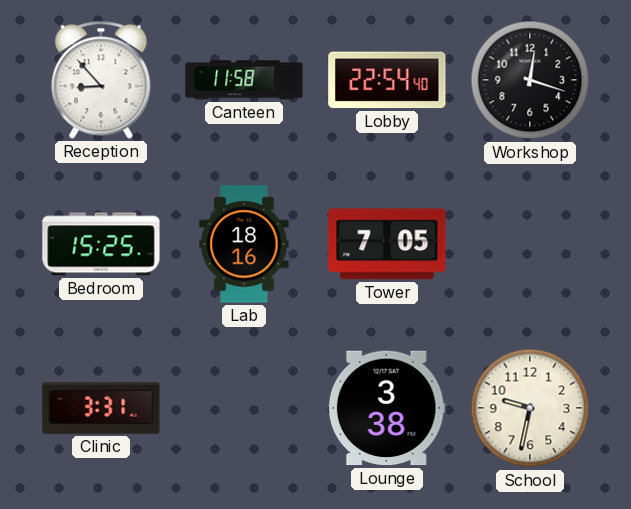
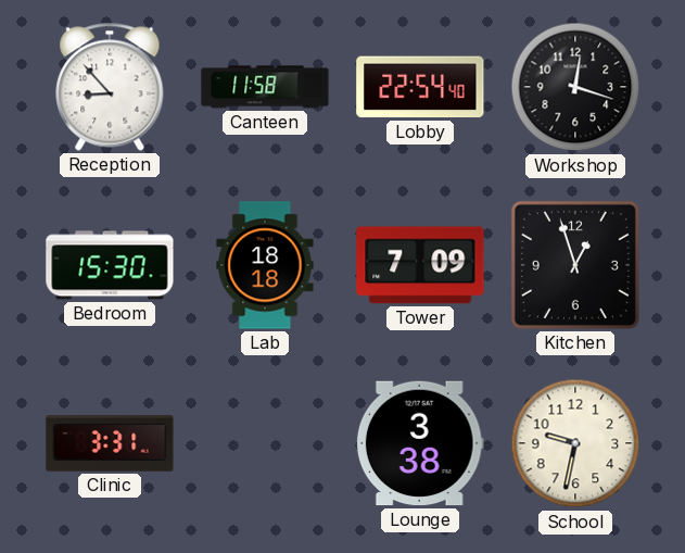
Bedroom: 15:25 -> 15:30
Lab: 18:16 -> 18:18
Tower: 7:05 -> 7:09
Kitchen: none -> 12:57
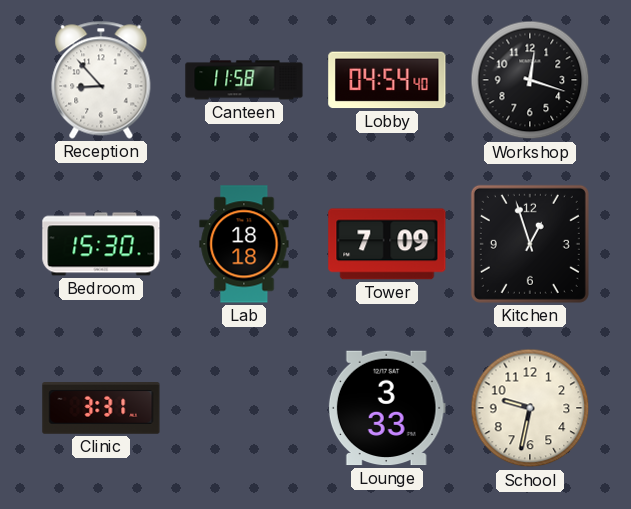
Lobby: 22:54 -> 04:54
Lounge: 3:38 -> 3:33
